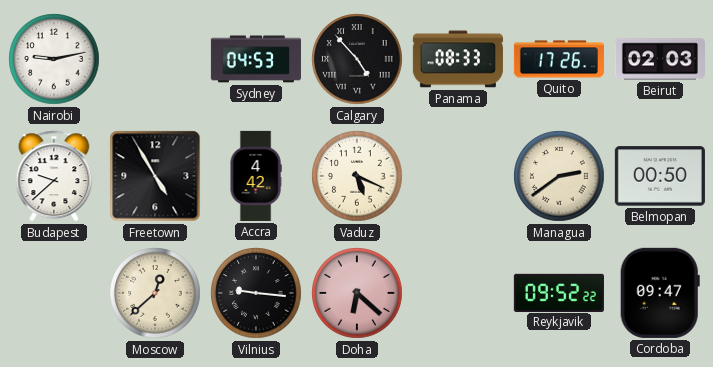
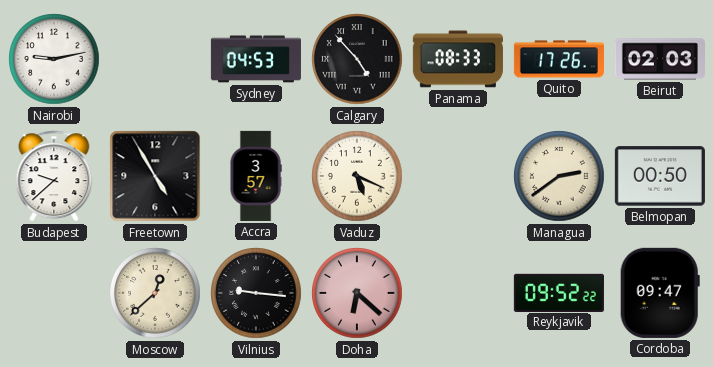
Accra: 4:42 -> 3:57
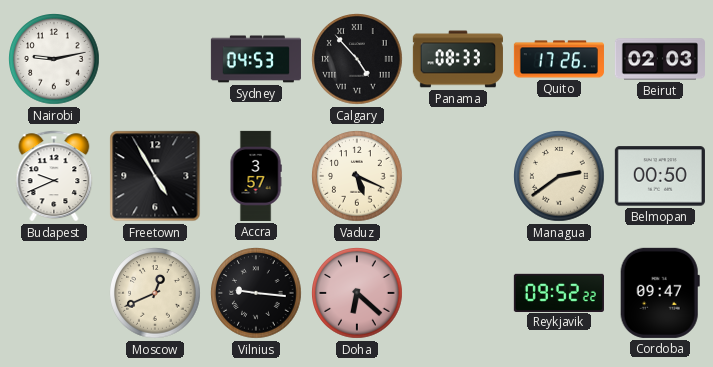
Budapest: 9:38 -> 9:41
Moscow: 12:38 -> 12:41
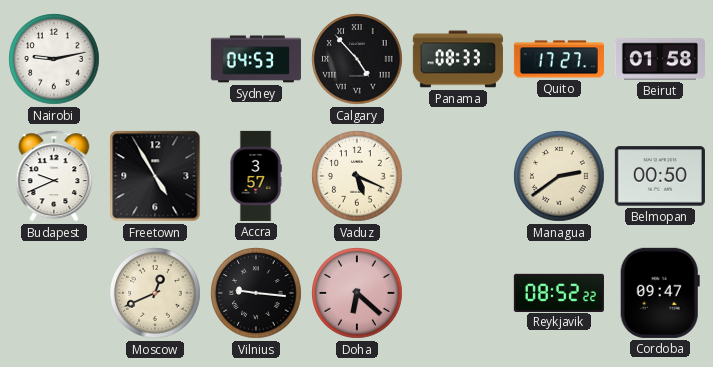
Quito: 17:26 -> 17:27
Beirut: 02:03 -> 01:58
Reykjavik: 09:52 -> 08:52
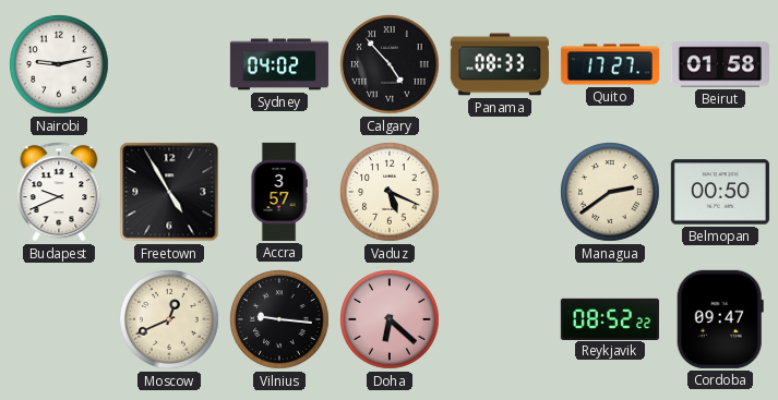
Sydney: 04:53 -> 04:02
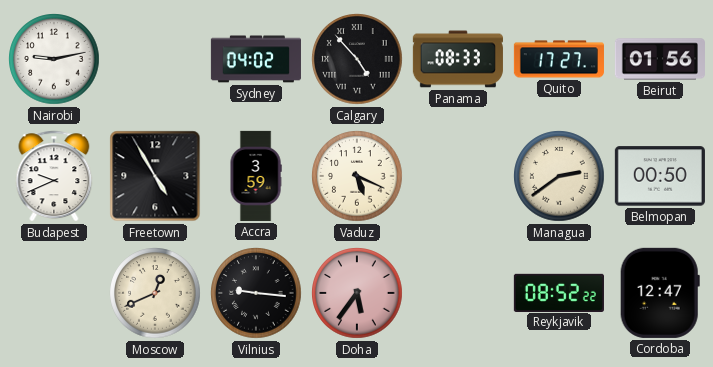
Beirut: 01:58 -> 01:56
Accra: 3:57 -> 3:59
Doha: 6:22 -> 5:36
Cordoba: 09:47 -> 12:47
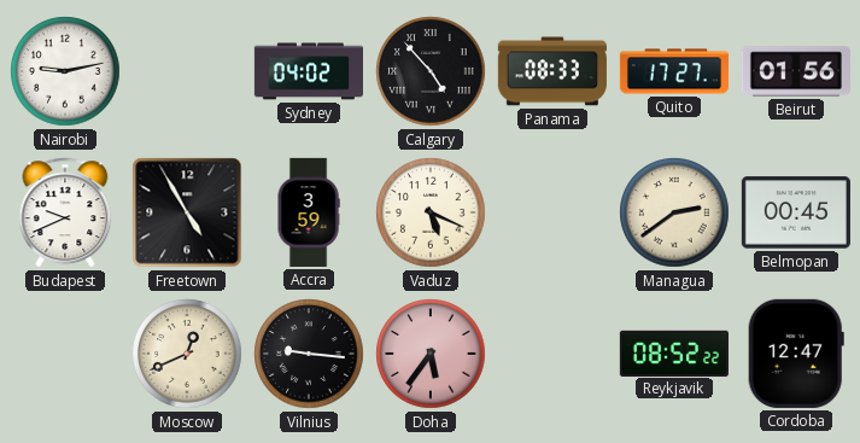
Belmopan: 00:50 -> 00:45
